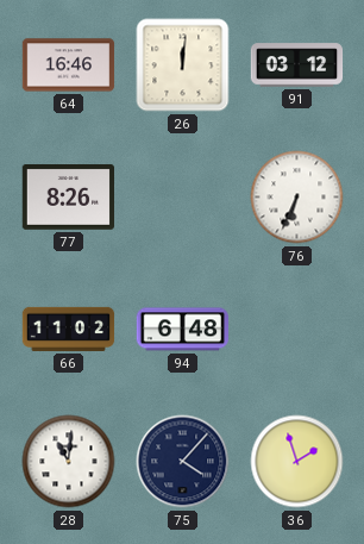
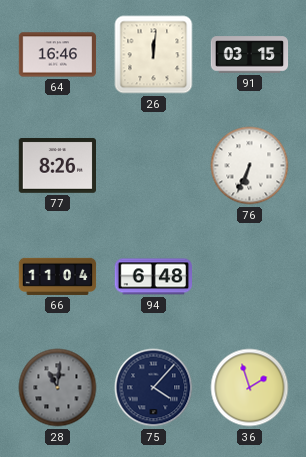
91: 03:12 -> 03:15
66: 11:02 -> 11:04
28 dial: white -> grey
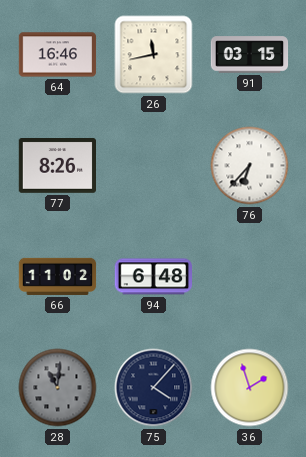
26: 12:01 -> 11:43
76: 6:34 -> 6:37
66: 11:04 -> 11:02
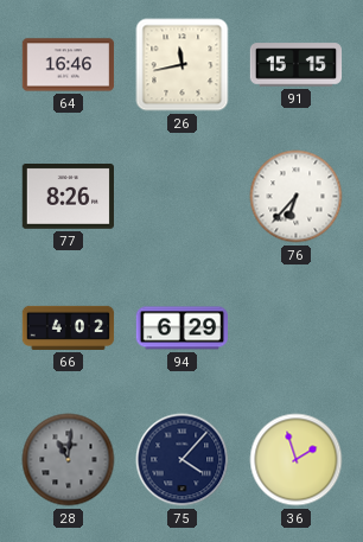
91: 03:15 -> 15:15
66: 11:02 -> 4:02
94: 6:48 -> 6:29
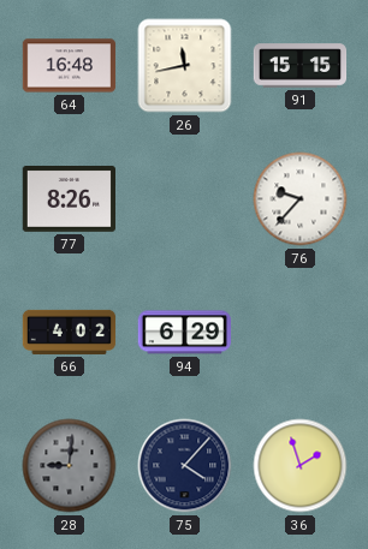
64: 16:46 -> 16:48
76: 6:37 -> 9:37
28: 11:01 -> 9:01
